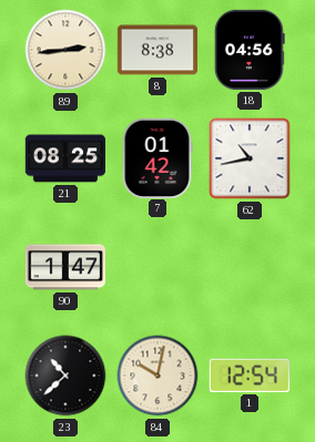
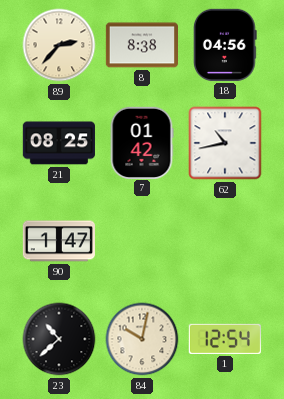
89: 2:44 -> 2:37
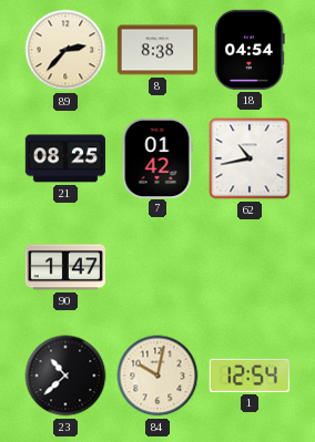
18: 04:56 -> 04:54
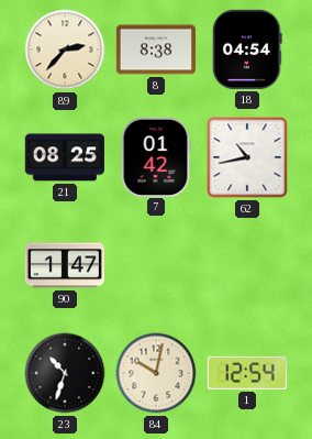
23: 10:38 -> 10:33
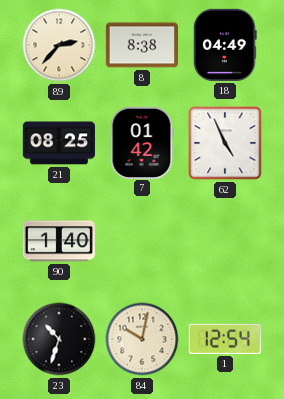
18: 04:54 -> 04:49
62: 10:43 -> 4:56
90: 1:47 -> 1:40
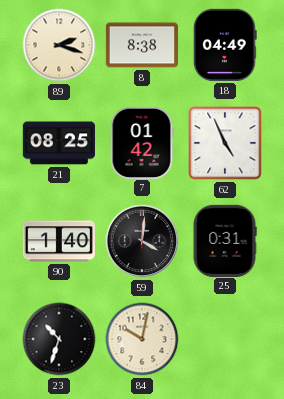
89: 2:37 -> 2:18
59: none -> 4:01
25: none -> 0:31
1: 12:54 -> none
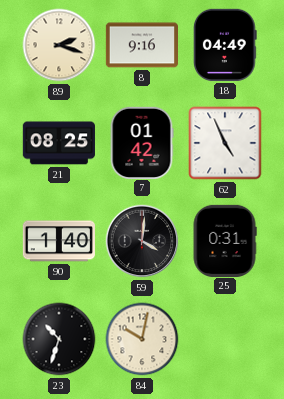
8: 8:38 -> 9:16
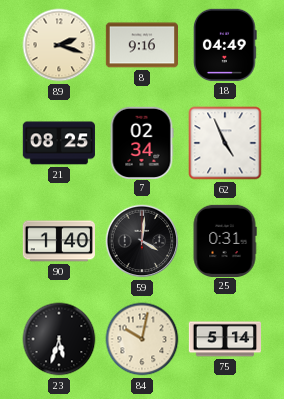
7: 01:42 -> 02:34
23: 10:33 -> 5:33
75: none -> 5:14
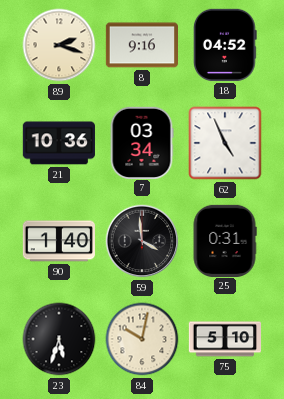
18: 04:49 -> 04:52
21: 08:25 -> 10:36
7: 02:34 -> 03:34
59: 4:01 -> 3:59
75: 5:14 -> 5:10
